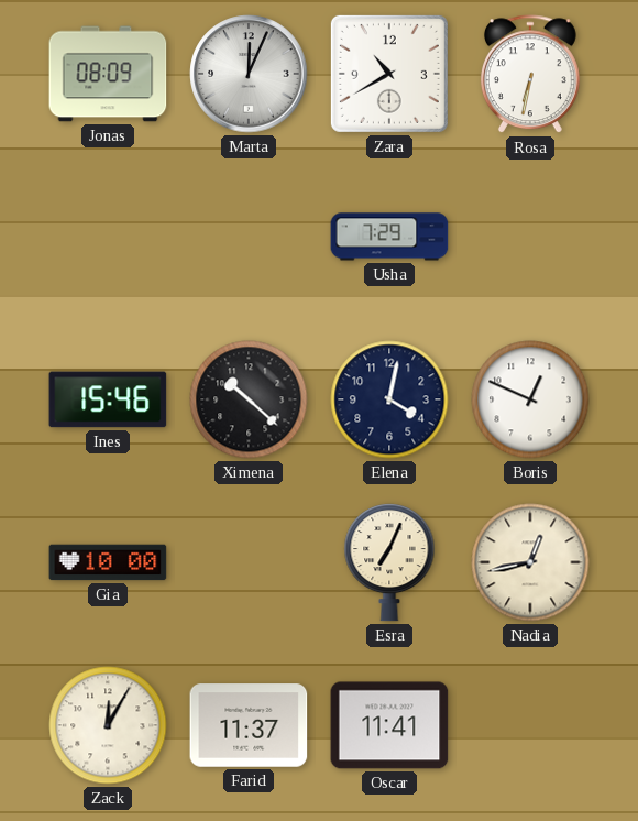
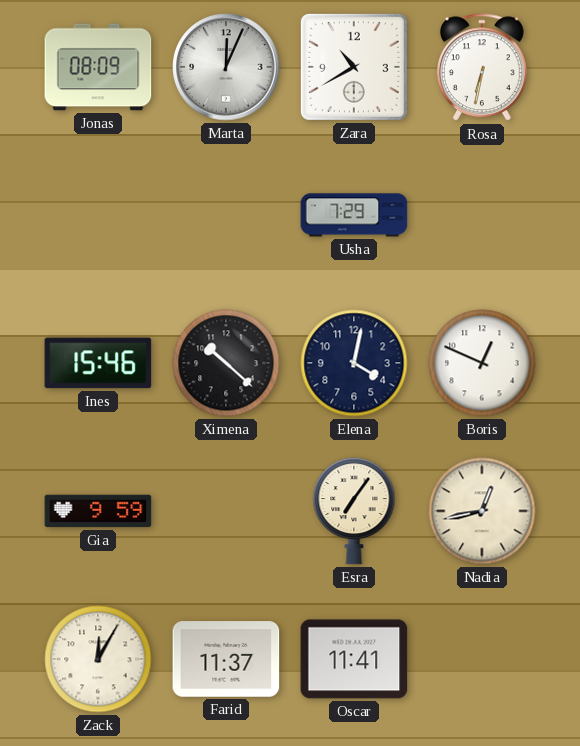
Gia: 10:00 -> 9:59
Esra: 7:04 -> 7:06
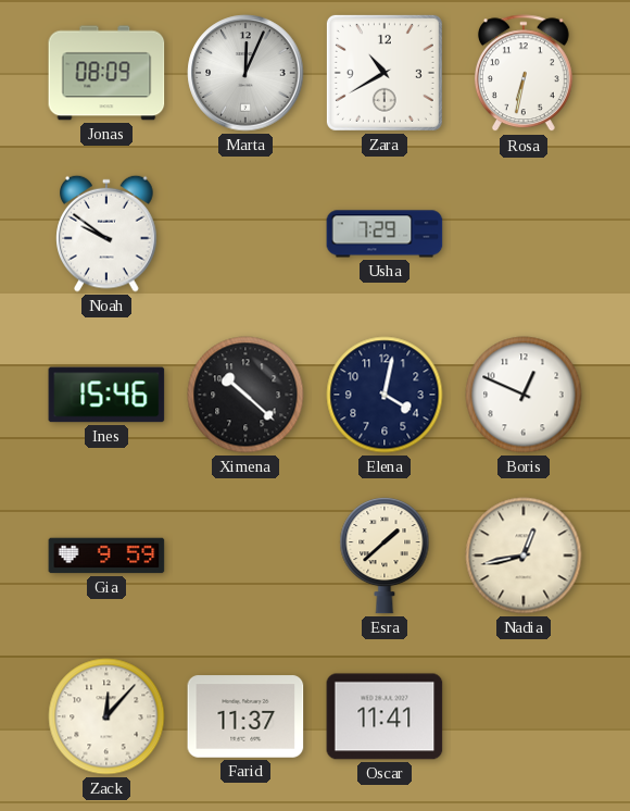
Noah: none -> 9:51
Esra: 7:06 -> 1:38
Zack: 12:05 -> 12:07
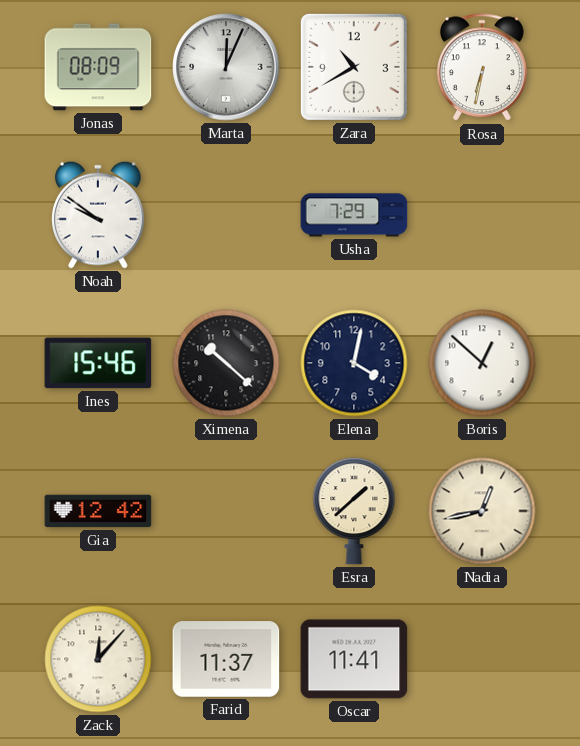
Boris: 12:49 -> 12:52
Gia: 9:59 -> 12:42
